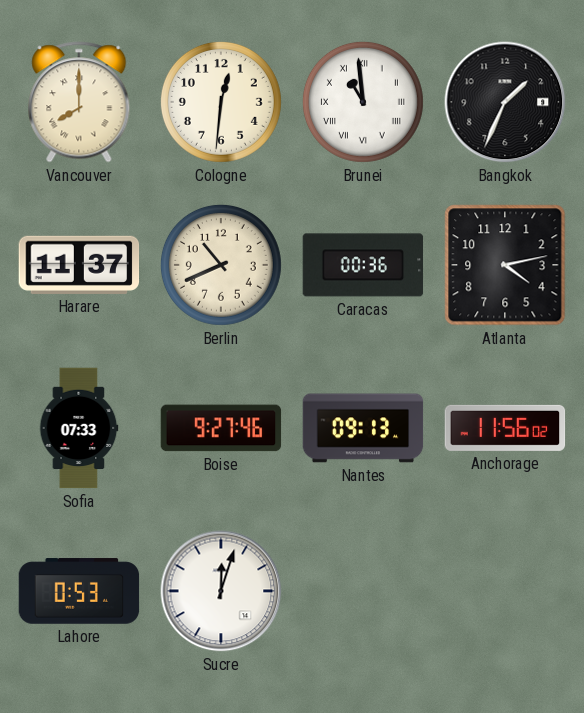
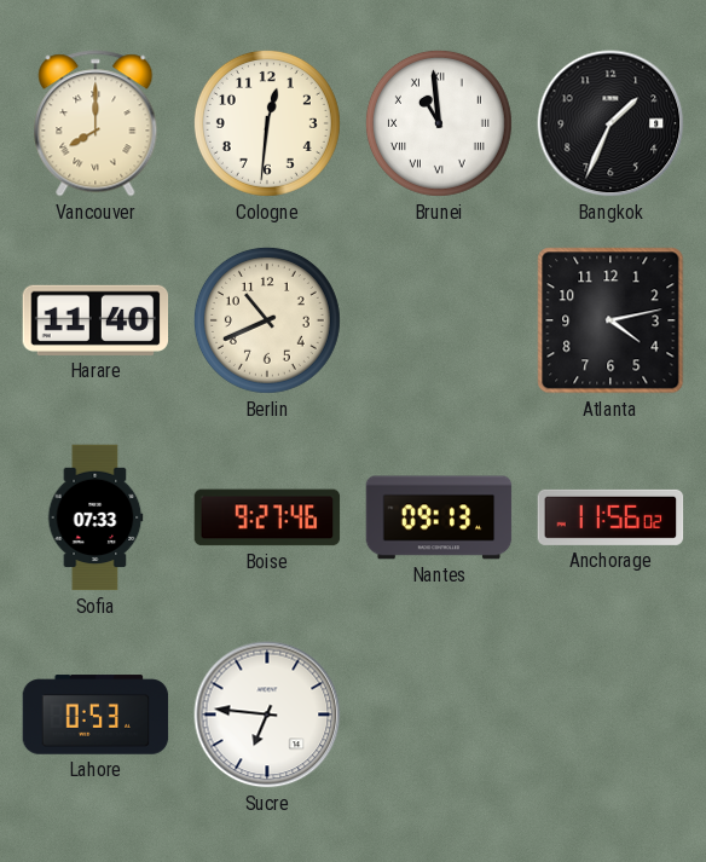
Harare: 11:37 -> 11:40
Caracas: 00:36 -> none
Sucre: 12:03 -> 6:46
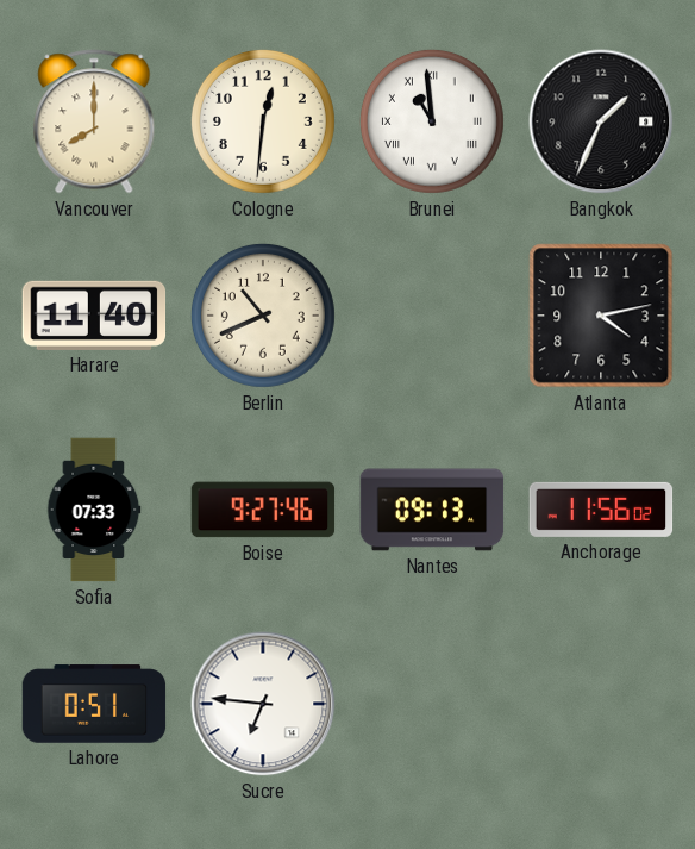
Lahore: 0:53 -> 0:51
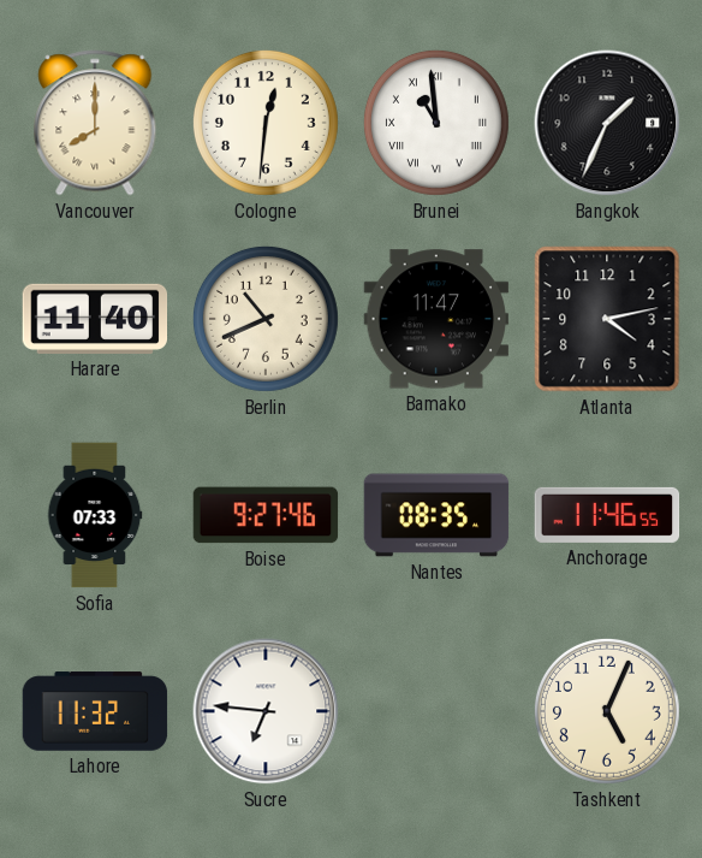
Bamako: none -> 11:47
Nantes: 09:13 -> 08:35
Anchorage: 11:56 -> 11:46
Lahore: 0:51 -> 11:32
Tashkent: none -> 5:04
